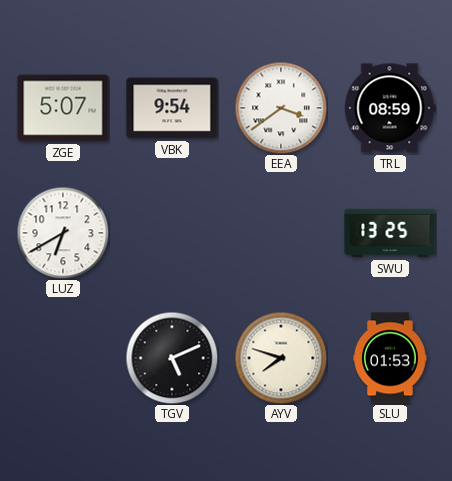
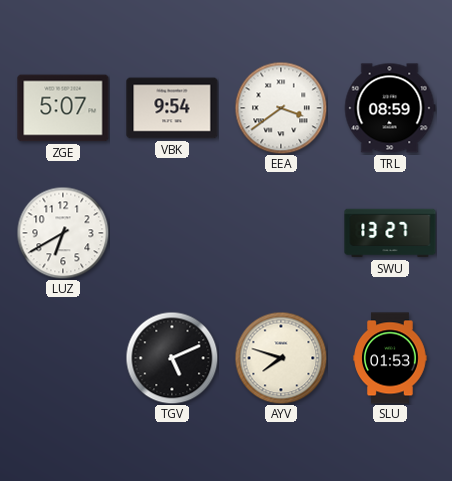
SWU: 13:25 -> 13:27
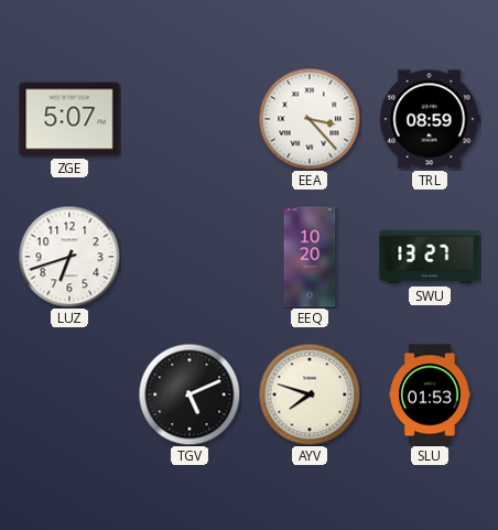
VBK: 9:54 -> none
EEA: 3:39 -> 3:23
LUZ: 6:40 -> 6:42
EEQ: none -> 10:20
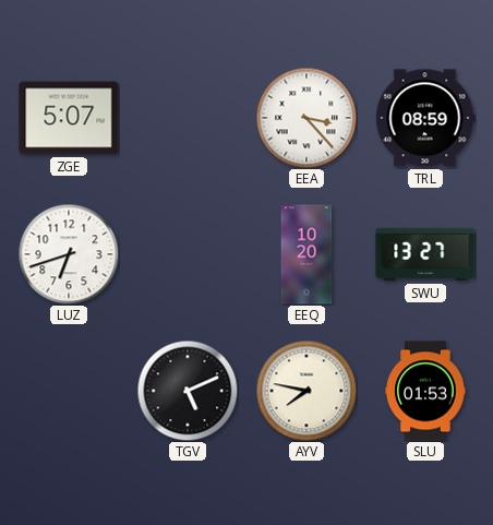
AYV: 7:48 -> 7:47
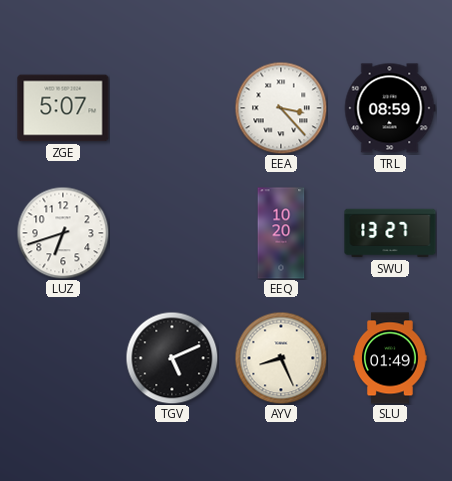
AYV: 7:47 -> 8:26
SLU: 01:53 -> 01:49
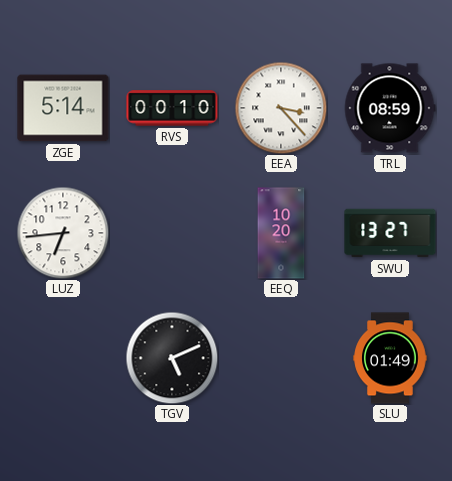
ZGE: 5:07 -> 5:14
RVS: none -> 00:10
LUZ: 6:42 -> 6:44
AYV: 8:26 -> none
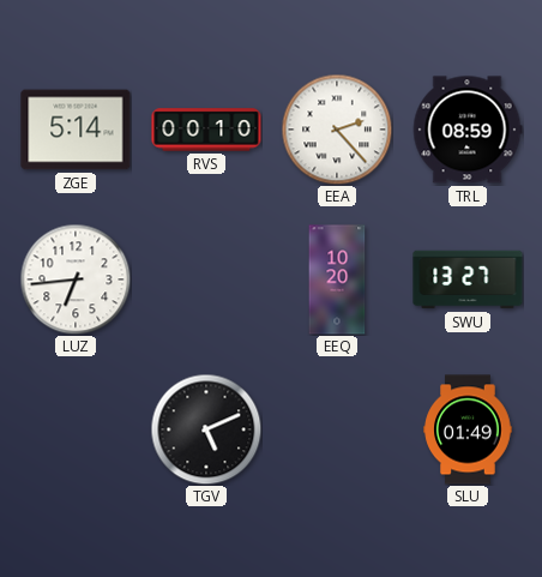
EEA: 3:23 -> 2:23
